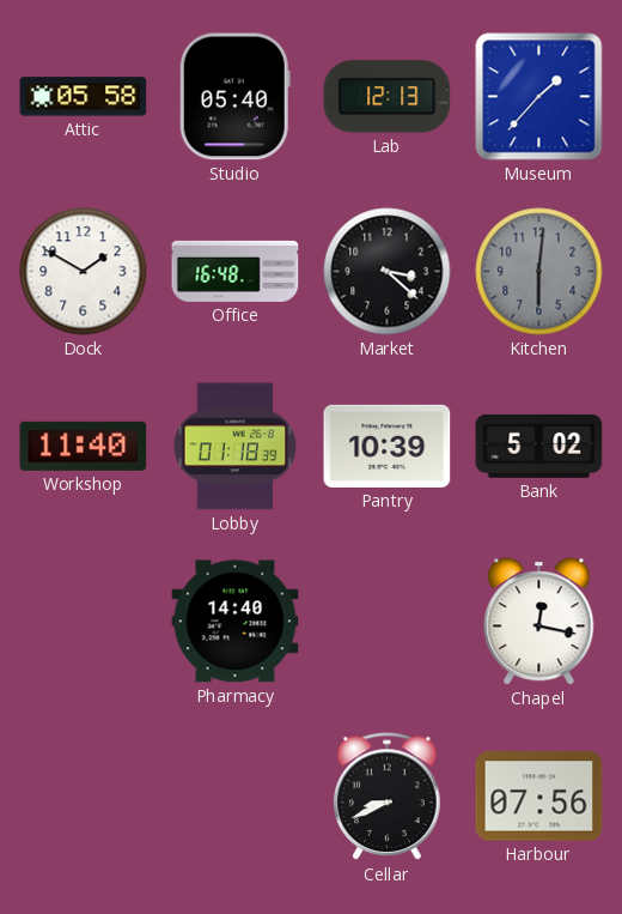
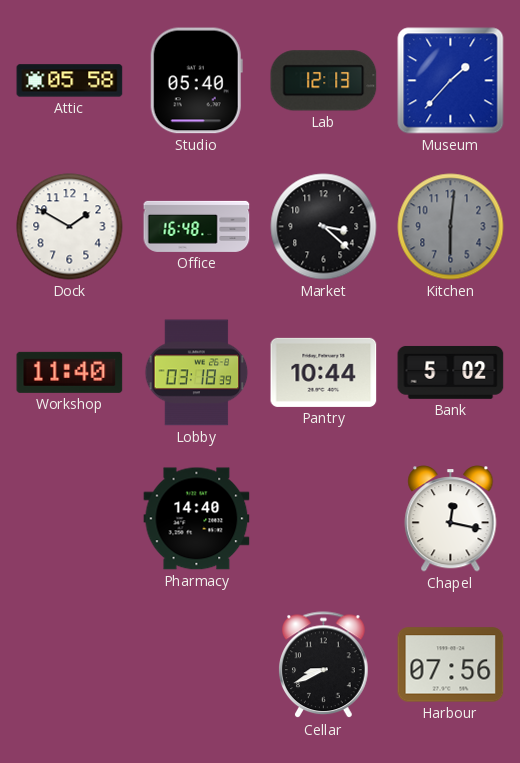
Lobby: 01:18 -> 03:18
Pantry: 10:39 -> 10:44
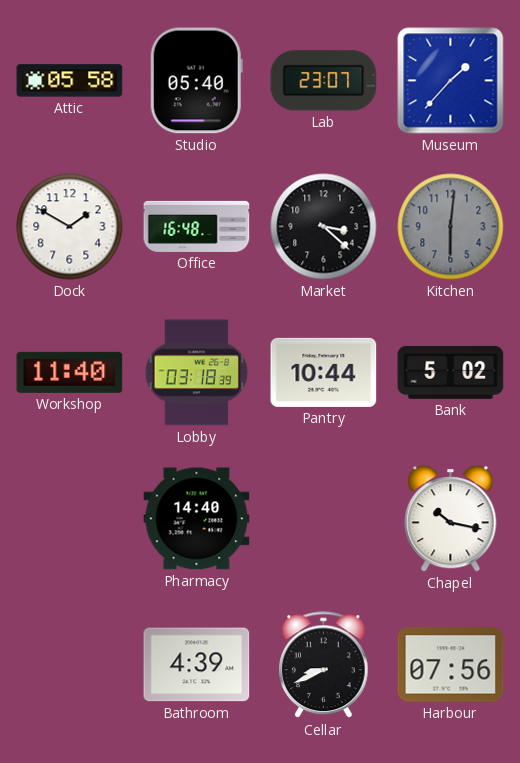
Lab: 12:13 -> 23:07
Chapel: 12:17 -> 10:17
Bathroom: none -> 4:39
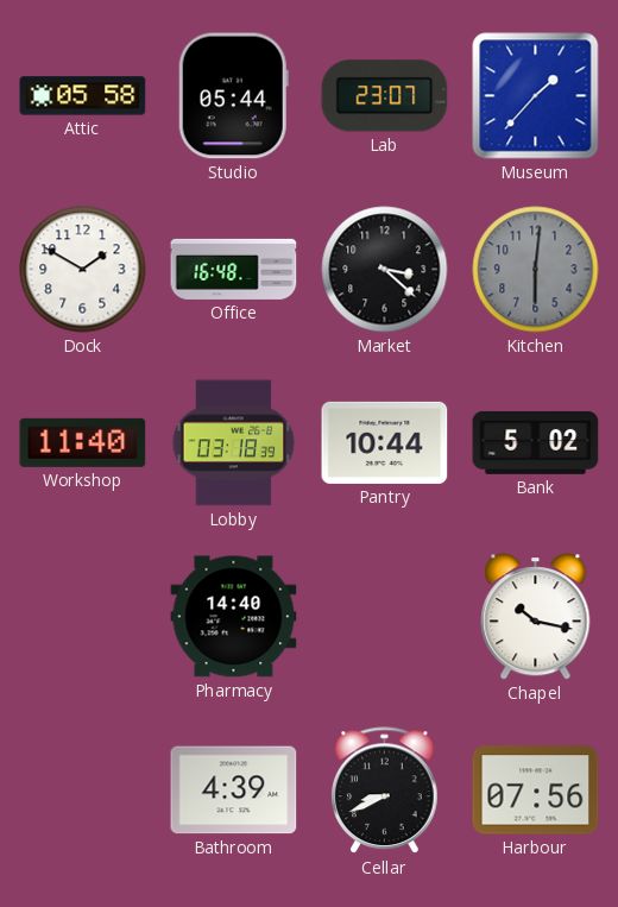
Studio: 05:40 -> 05:44
